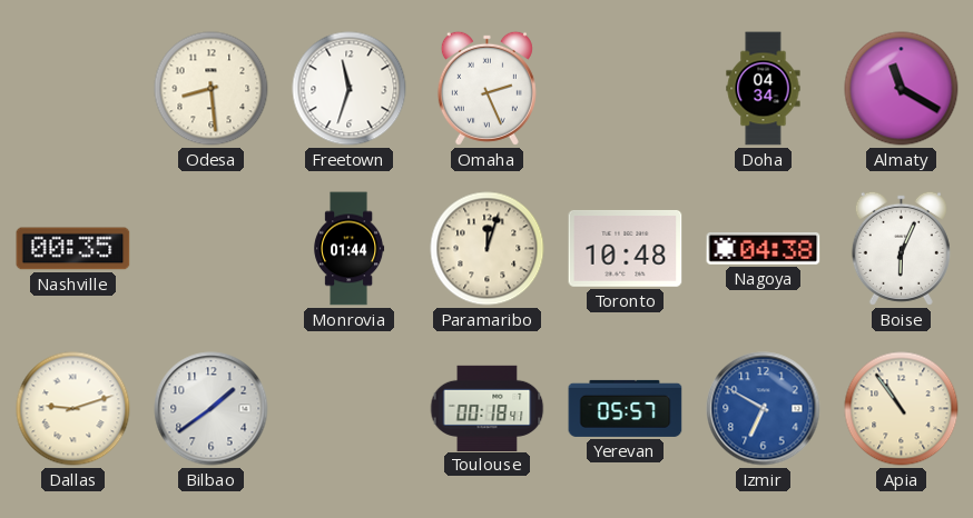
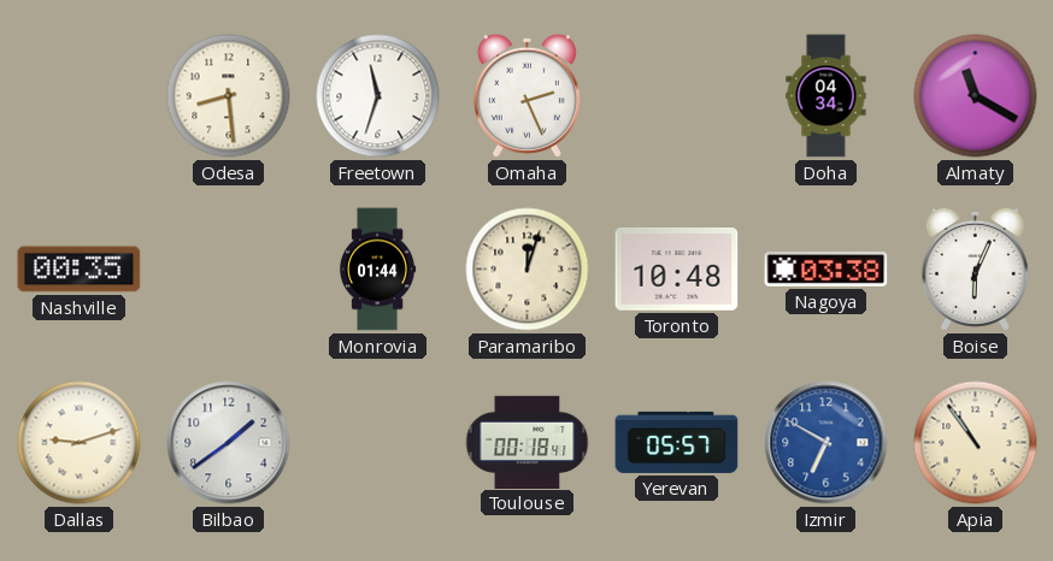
Nagoya: 04:38 -> 03:38
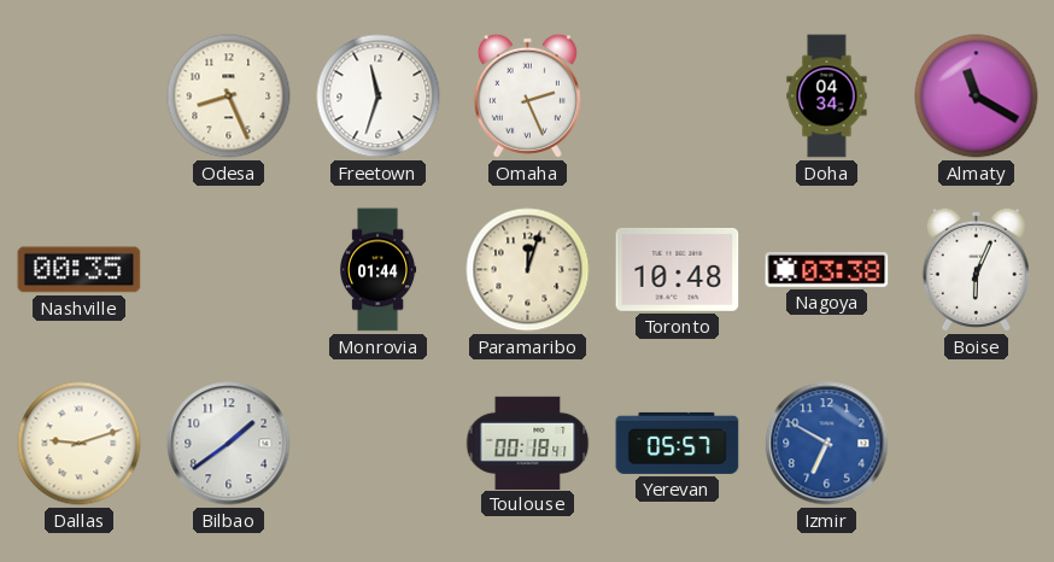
Odesa: 8:29 -> 8:26
Apia: 10:54 -> none
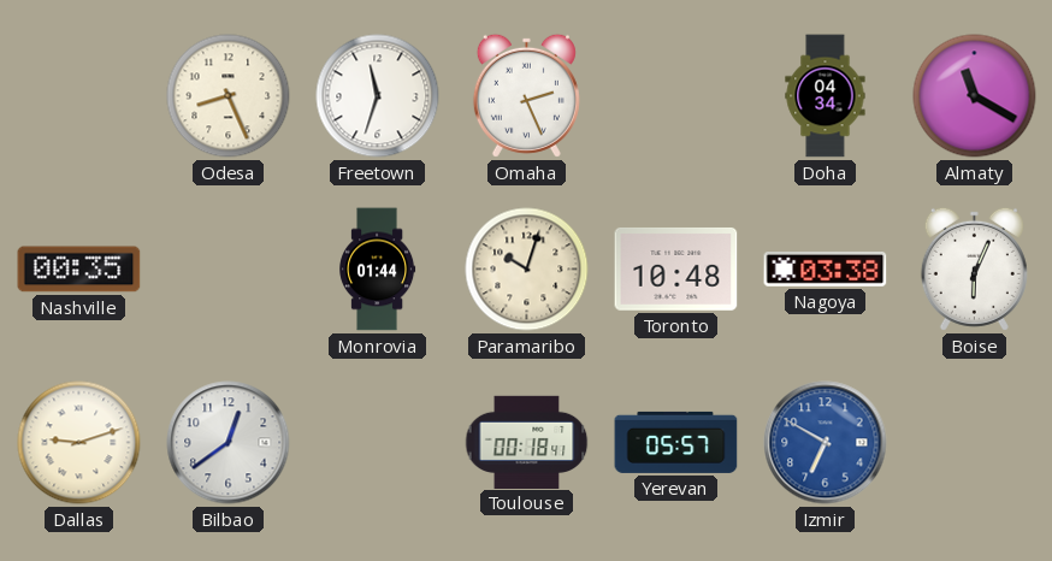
Paramaribo: 12:03 -> 10:03
Bilbao: 1:39 -> 12:39
